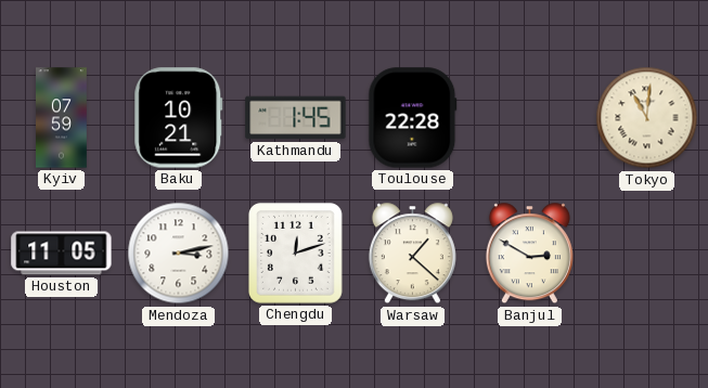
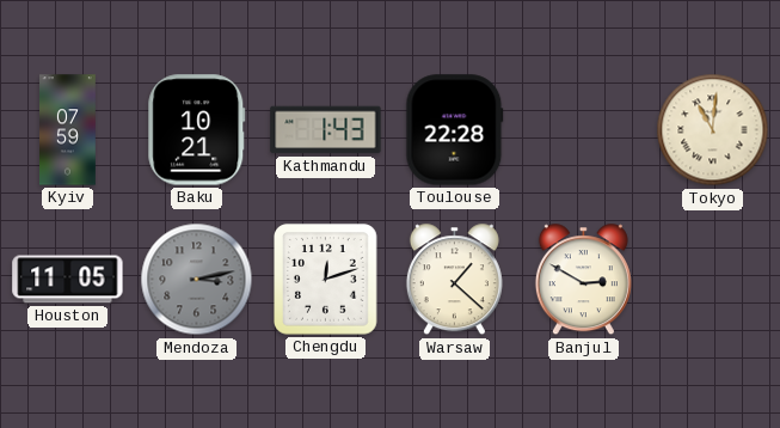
Kathmandu: 1:45 -> 1:43
Mendoza dial: white -> grey
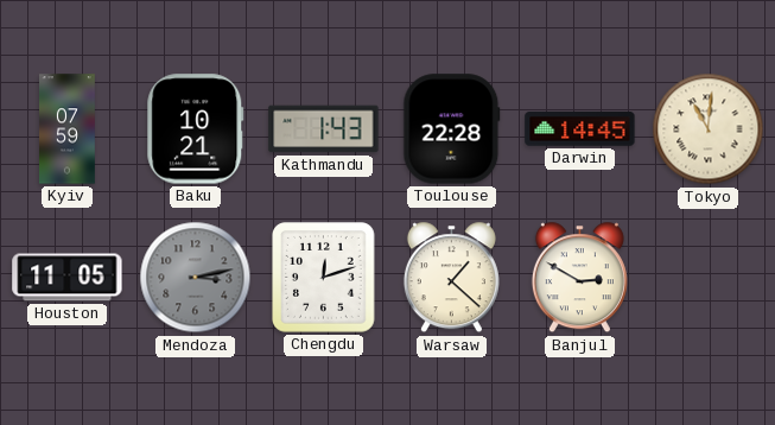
Darwin: none -> 14:45
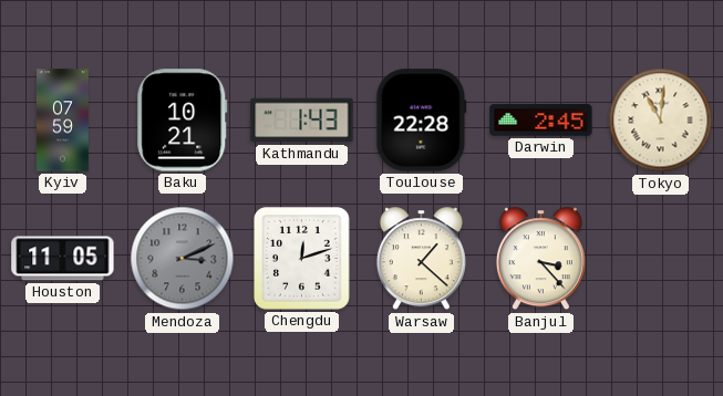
Darwin: 14:45 -> 2:45
Mendoza: 3:13 -> 3:11
Banjul: 2:50 -> 3:23
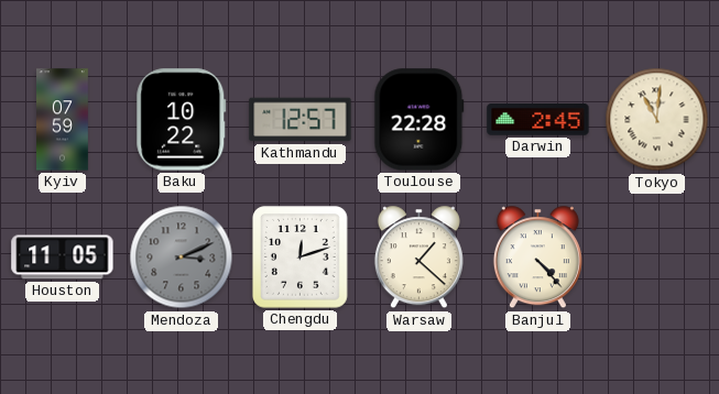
Baku: 10:21 -> 10:22
Kathmandu: 1:43 -> 12:57
Banjul: 3:23 -> 4:23
